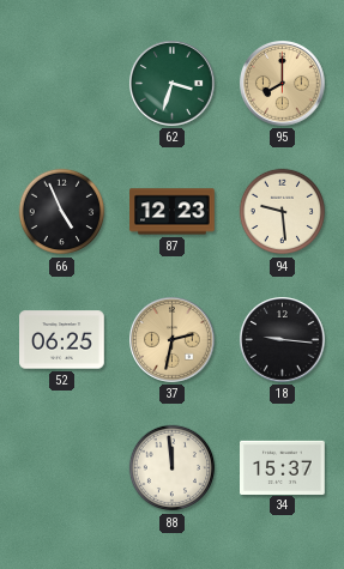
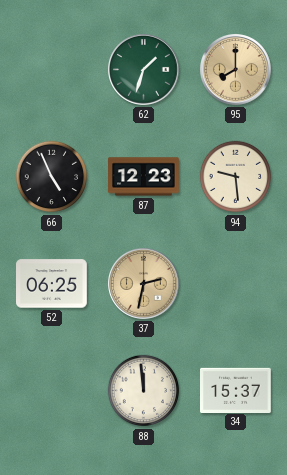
62: 3:33 -> 1:33
18: 9:16 -> none
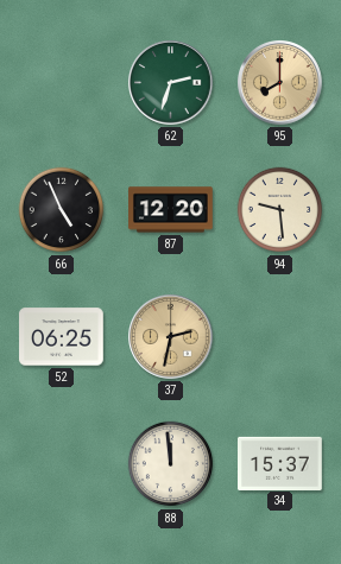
62: 1:33 -> 2:33
87: 12:23 -> 12:20
